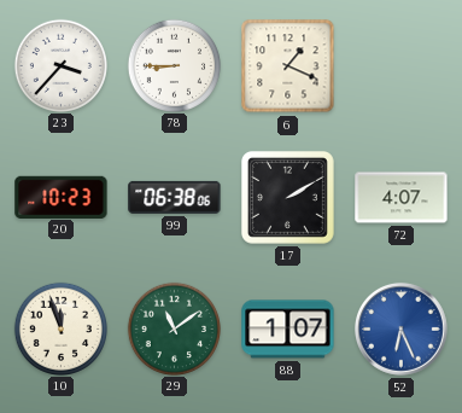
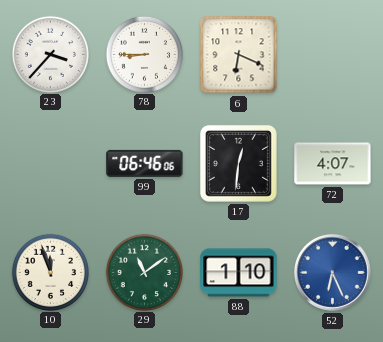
6: 1:19 -> 6:19
20: 10:23 -> none
99: 06:38 -> 06:46
17: 2:10 -> 12:31
88: 1:07 -> 1:10
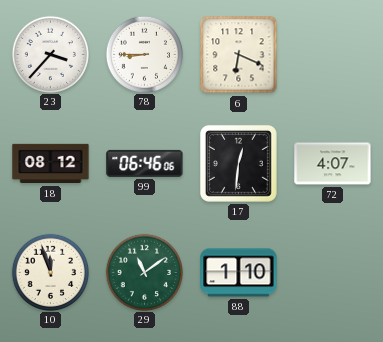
18: none -> 08:12
52: 6:26 -> none
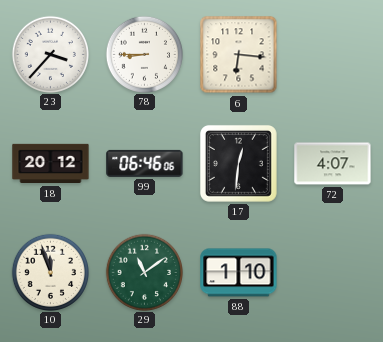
6: 6:19 -> 6:16
18: 08:12 -> 20:12
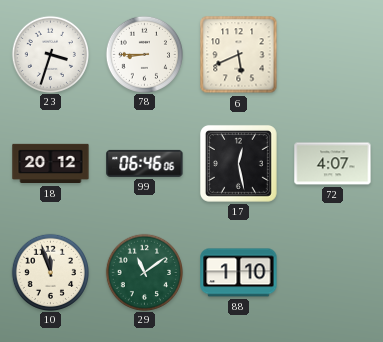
23: 3:37 -> 3:33
6: 6:16 -> 5:41
17: 12:31 -> 12:28
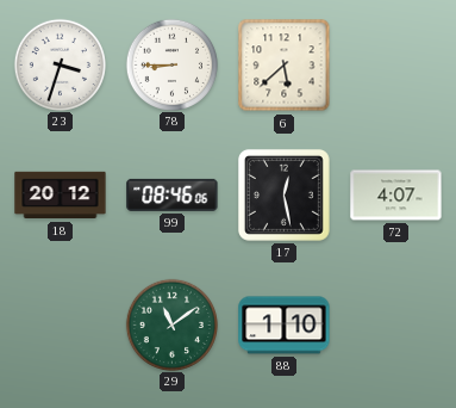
6: 5:41 -> 5:38
99: 06:46 -> 08:46
10: 11:57 -> none
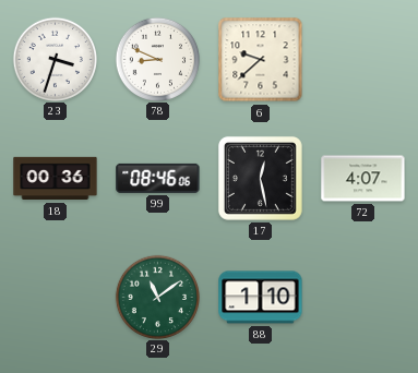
78: 8:45 -> 8:49
6: 5:38 -> 9:38
18: 20:12 -> 00:36
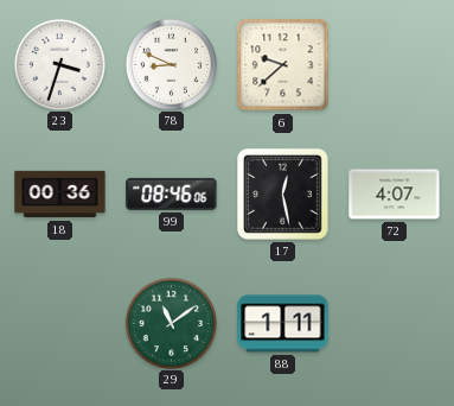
88: 1:10 -> 1:11
